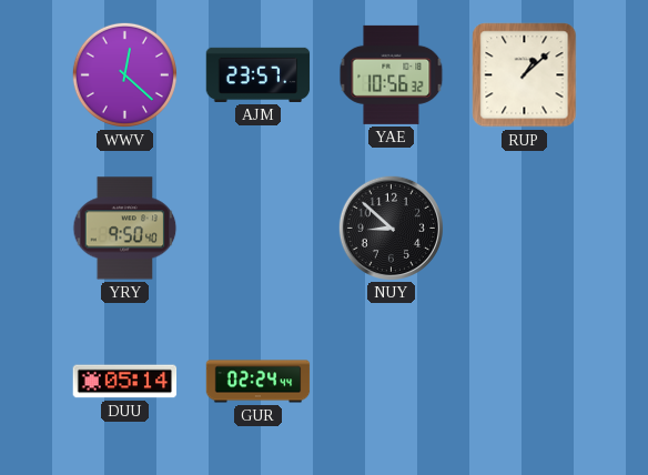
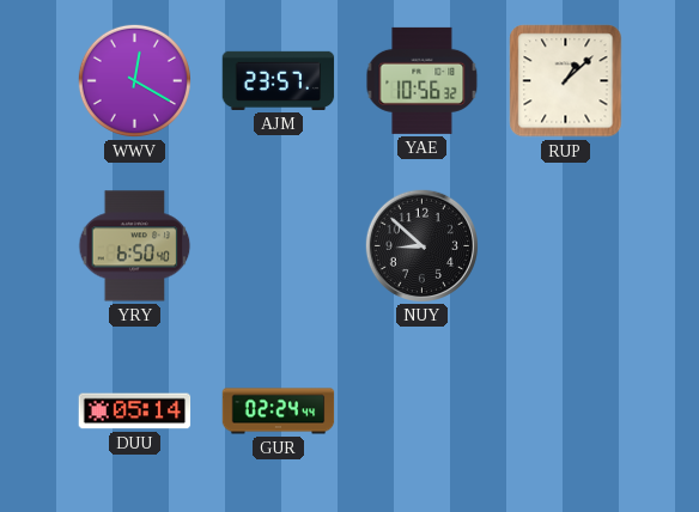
WWV: 12:22 -> 12:20
YRY: 9:50 -> 6:50
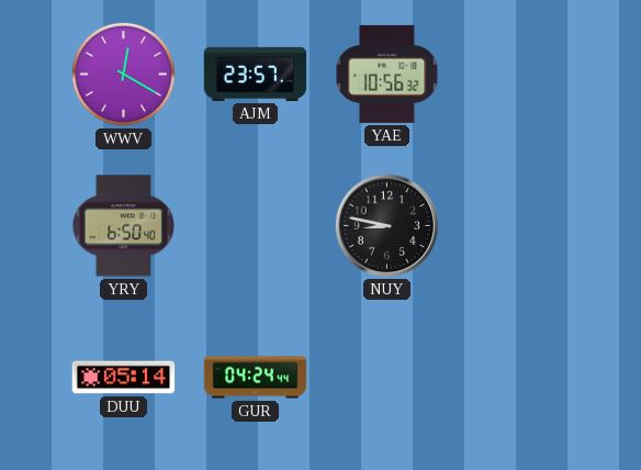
RUP: 1:08 -> none
NUY: 8:52 -> 8:47
GUR: 02:24 -> 04:24
